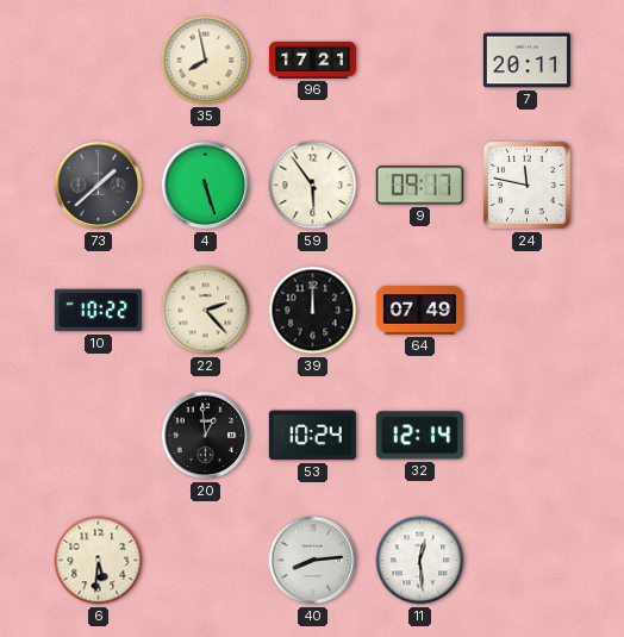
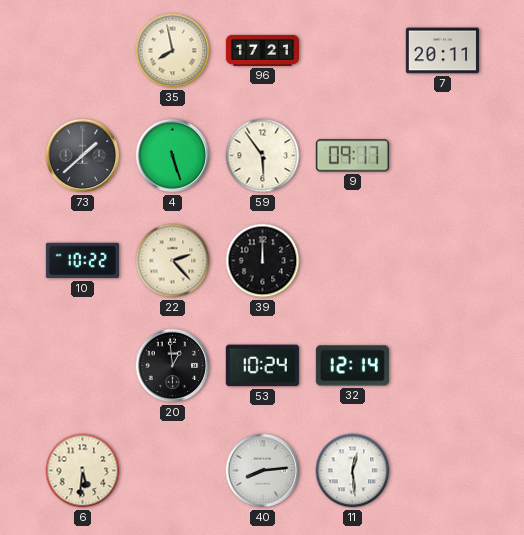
24: 11:47 -> none
64: 07:49 -> none
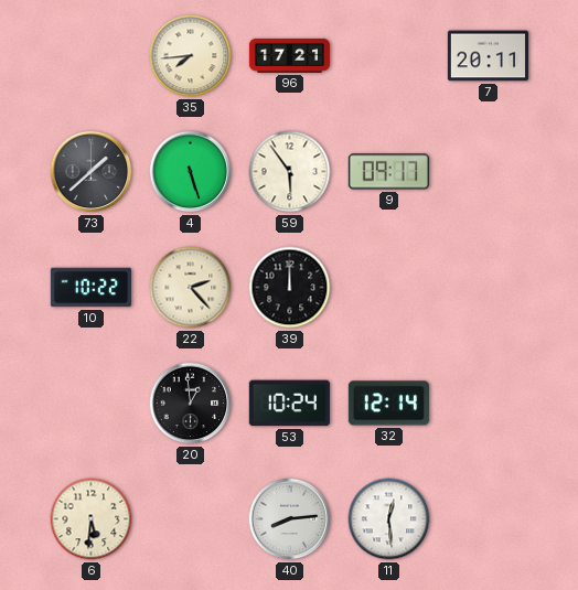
35: 7:58 -> 7:44
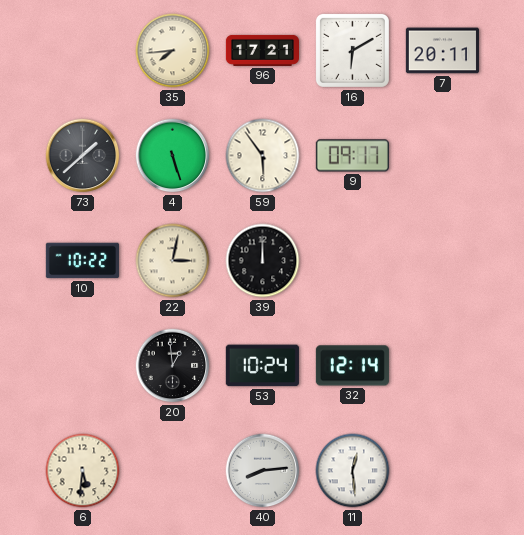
16: none -> 6:10
22: 2:23 -> 3:02
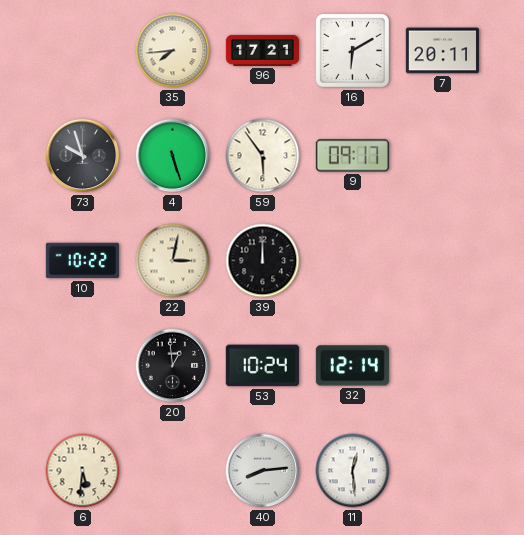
73: 1:38 -> 9:57
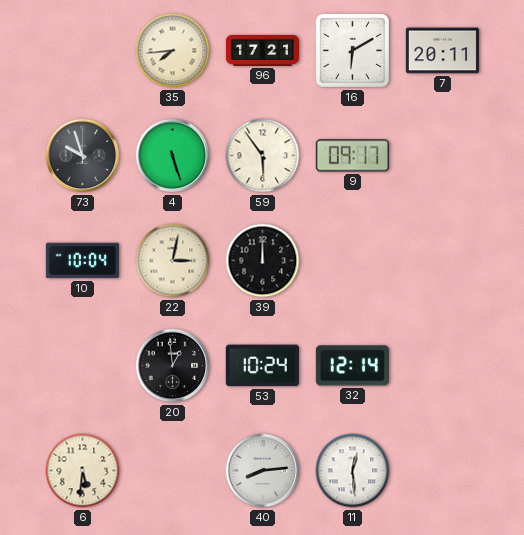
10: 10:22 -> 10:04
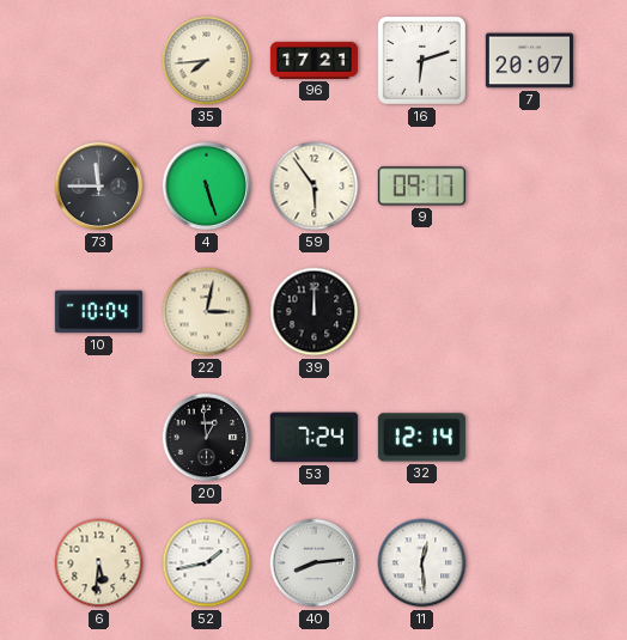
16: 6:10 -> 6:12
7: 20:11 -> 20:07
73: 9:57 -> 11:45
53: 10:24 -> 7:24
52: none -> 1:43
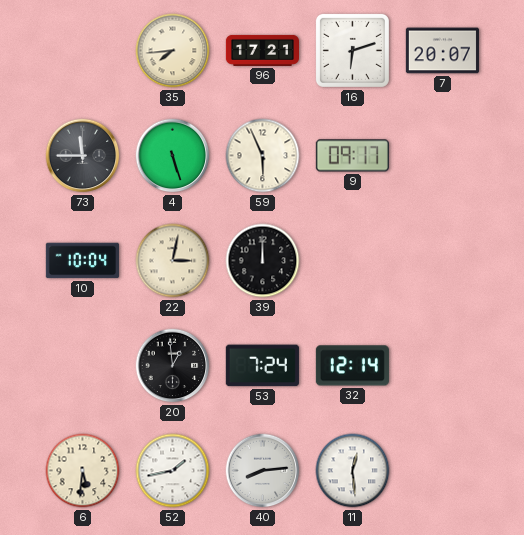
59: 5:54 -> 5:56
